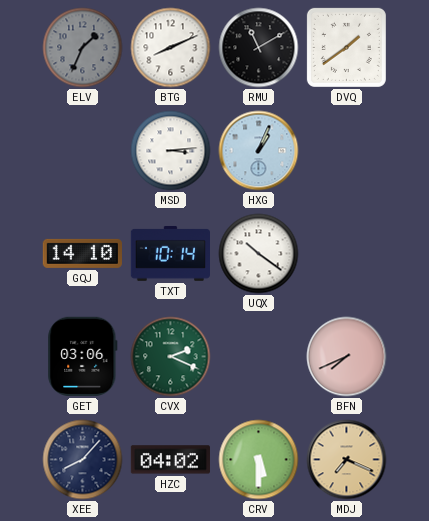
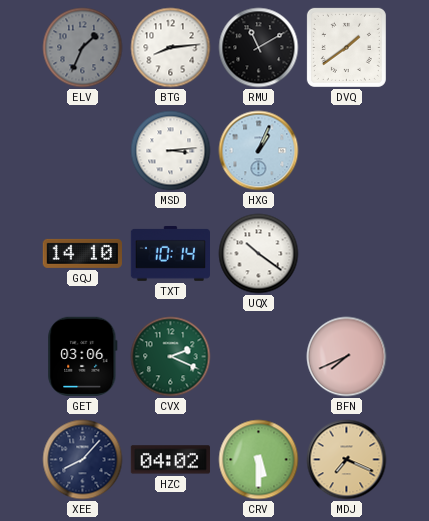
BTG: 8:11 -> 8:14
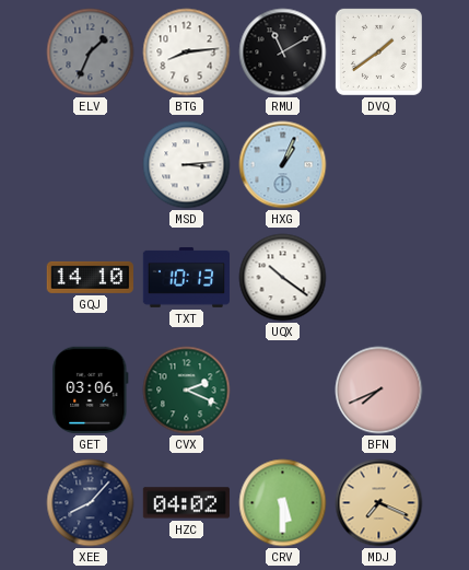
TXT: 10:14 -> 10:13
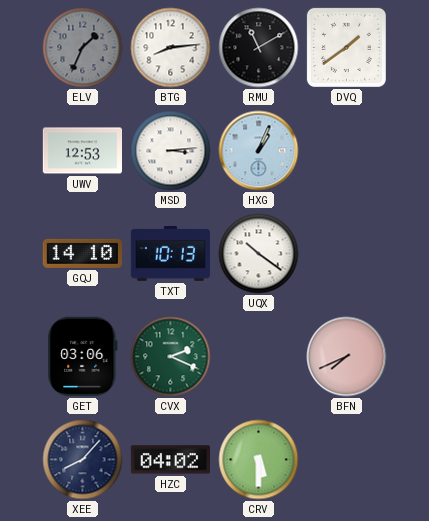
UWV: none -> 12:53
MDJ: 7:19 -> none
